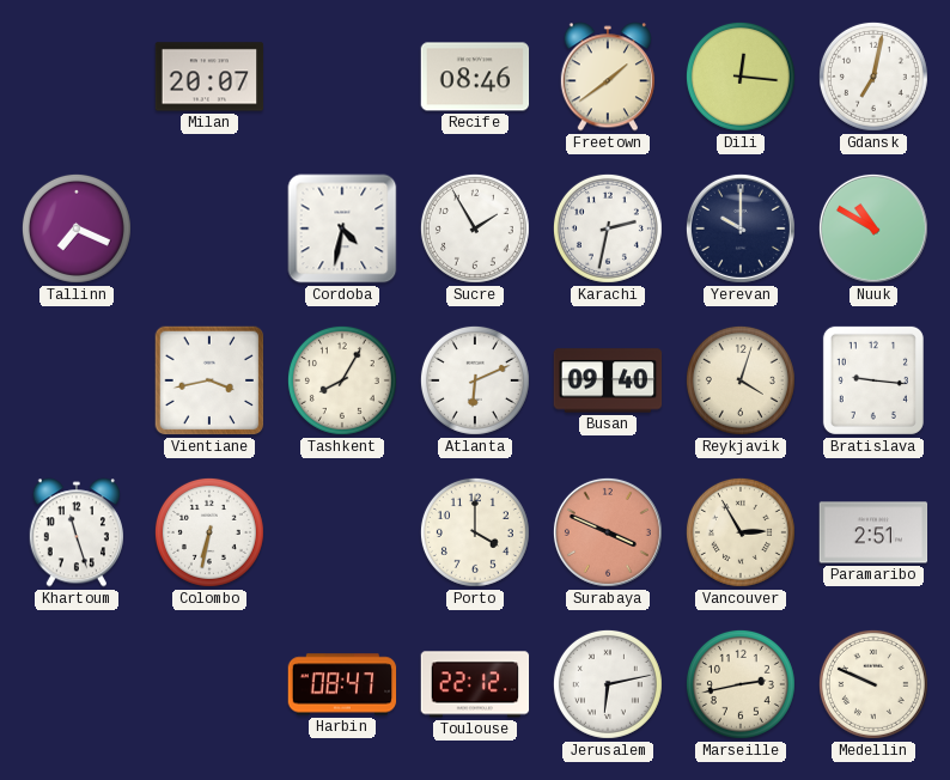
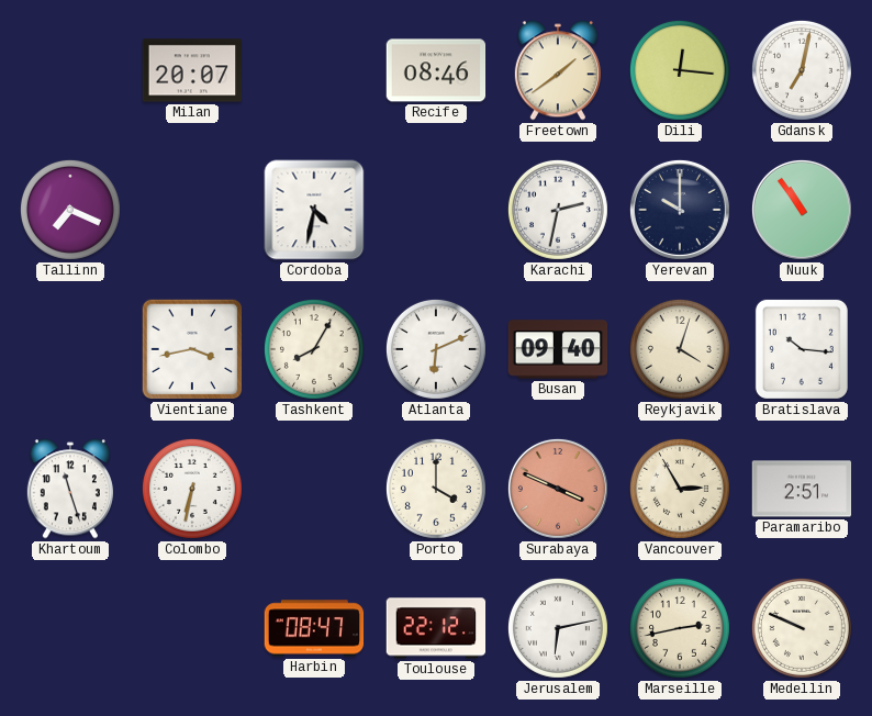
Sucre: 1:55 -> none
Nuuk: 10:50 -> 10:54
Bratislava: 9:16 -> 10:16
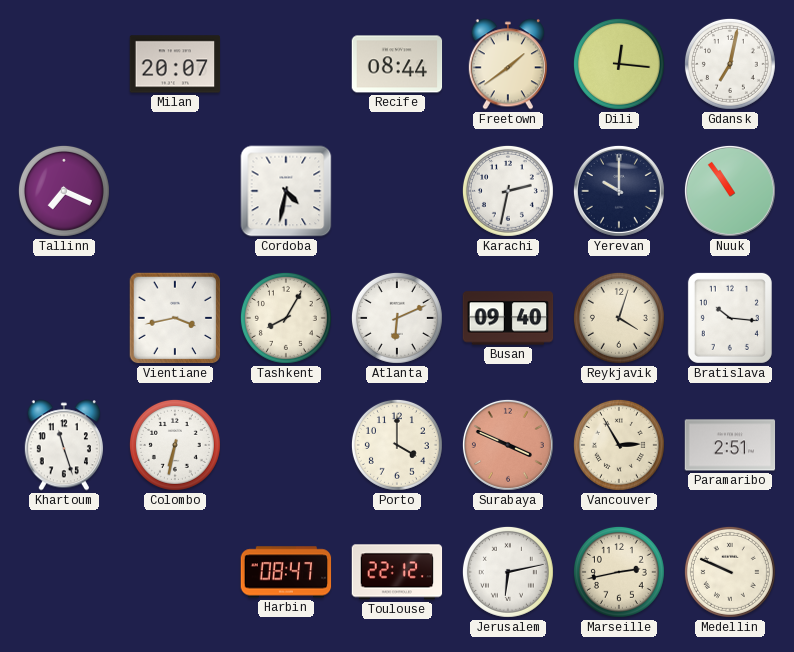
Recife: 08:46 -> 08:44
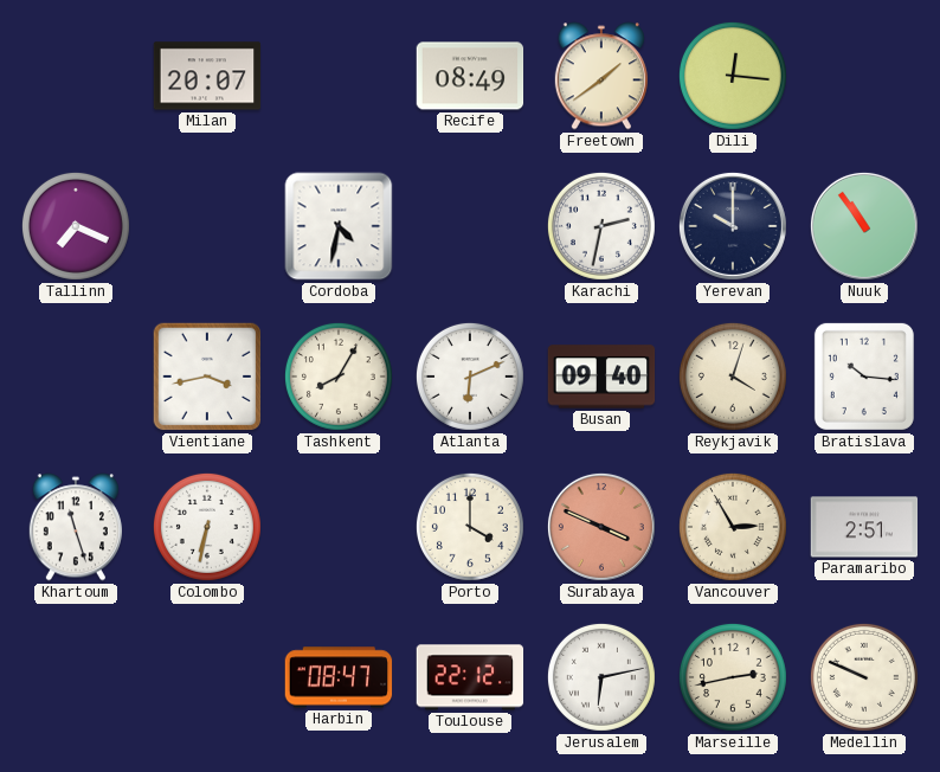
Recife: 08:44 -> 08:49
Gdansk: 7:02 -> none
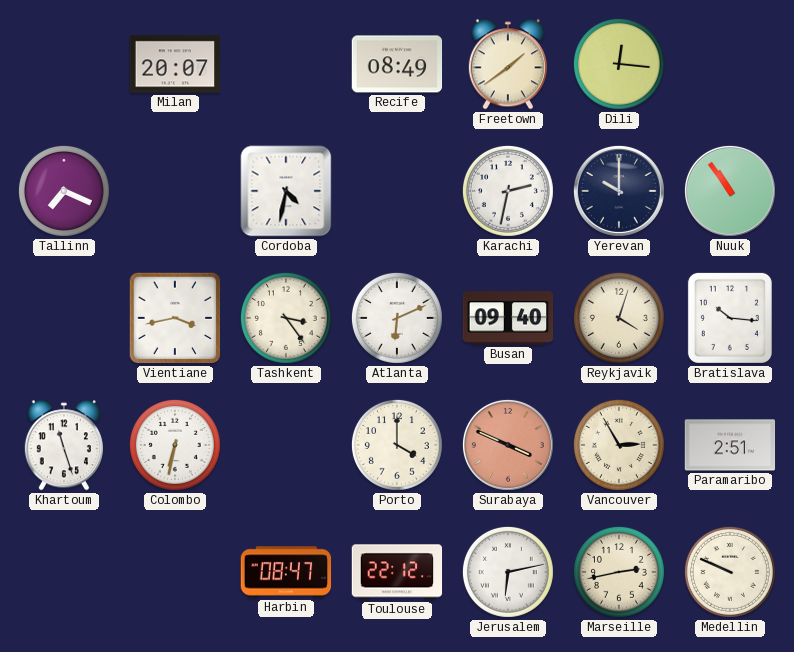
Tashkent: 8:05 -> 3:24
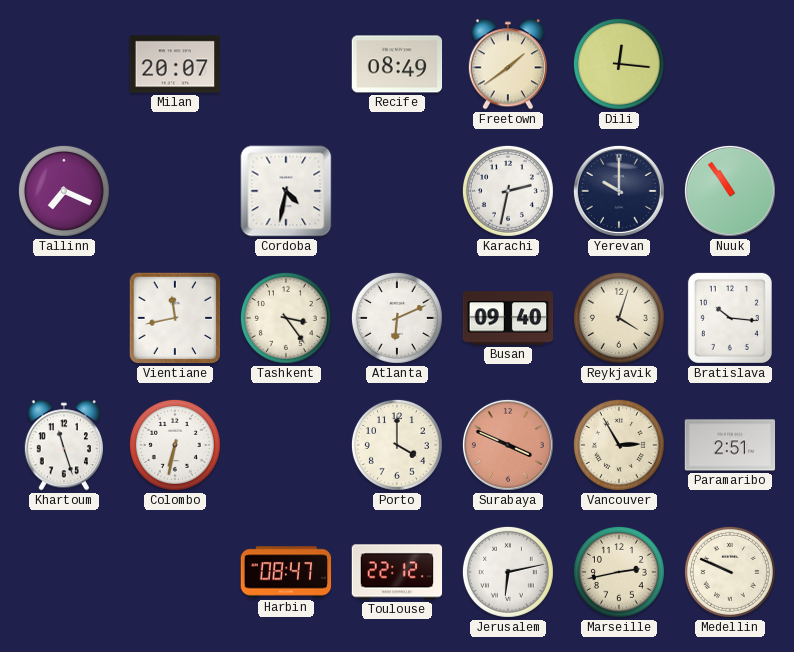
Vientiane: 3:43 -> 11:43
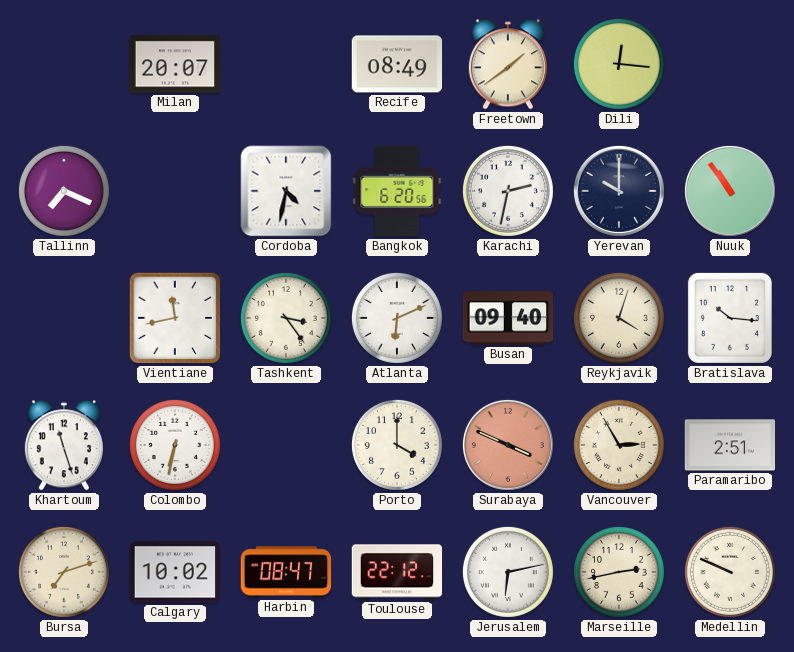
Bangkok: none -> 6:20
Bursa: none -> 7:12
Calgary: none -> 10:02
